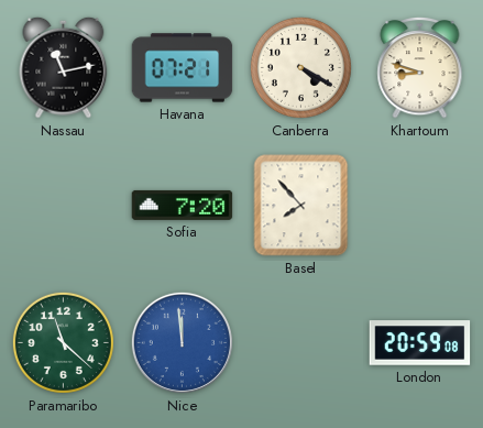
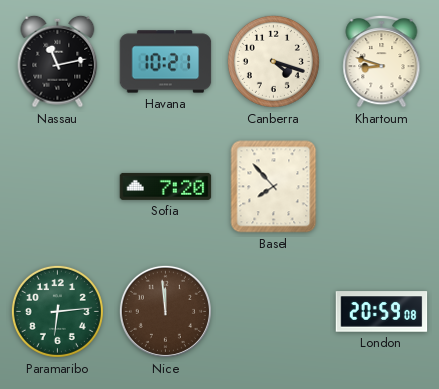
Havana: 07:21 -> 10:21
Canberra: 4:20 -> 4:18
Paramaribo: 11:22 -> 6:14
Nice dial: blue -> brown
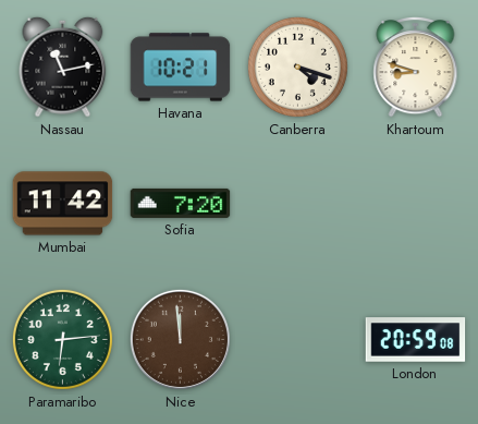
Mumbai: none -> 11:42
Basel: 7:53 -> none
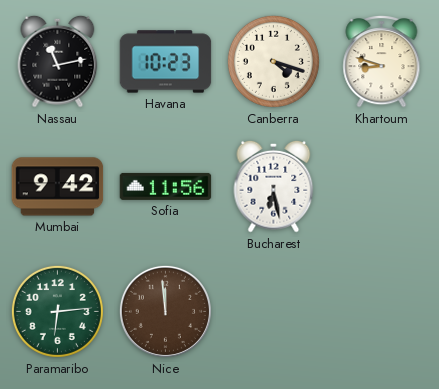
Havana: 10:21 -> 10:23
Mumbai: 11:42 -> 9:42
Sofia: 7:20 -> 11:56
Bucharest: none -> 6:28
London: 20:59 -> none
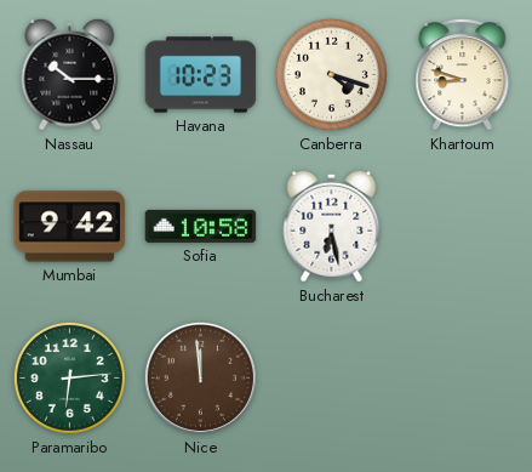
Nassau: 11:13 -> 10:15
Sofia: 11:56 -> 10:58
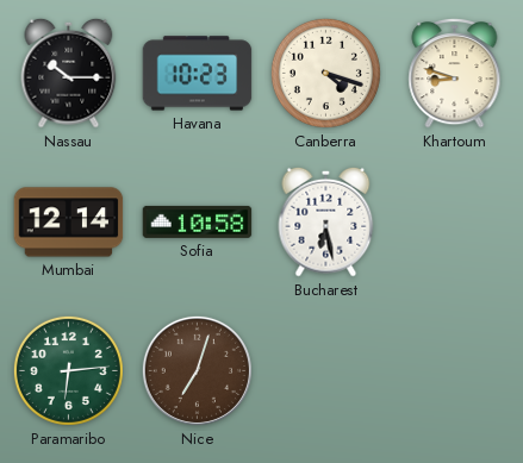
Mumbai: 9:42 -> 12:14
Nice: 11:59 -> 7:03
